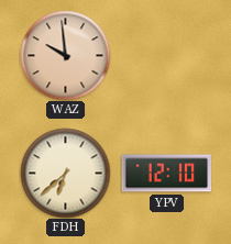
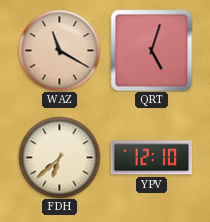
WAZ: 9:59 -> 11:20
QRT: none -> 5:03
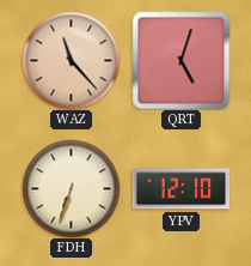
WAZ: 11:20 -> 11:23
FDH: 6:38 -> 6:33
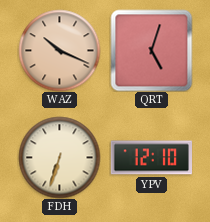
WAZ: 11:23 -> 10:19
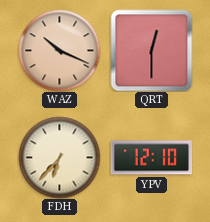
QRT: 5:03 -> 12:30
FDH: 6:33 -> 6:37
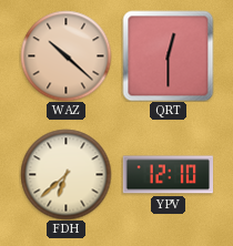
WAZ: 10:19 -> 10:22
FDH: 6:37 -> 6:38
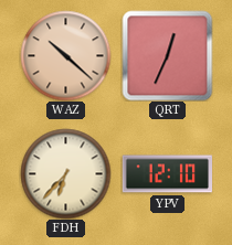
QRT: 12:30 -> 12:34
FDH: 6:38 -> 6:37
